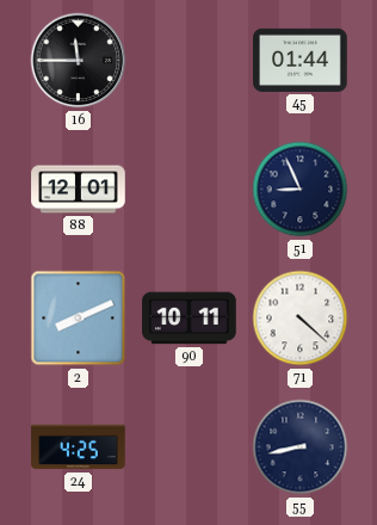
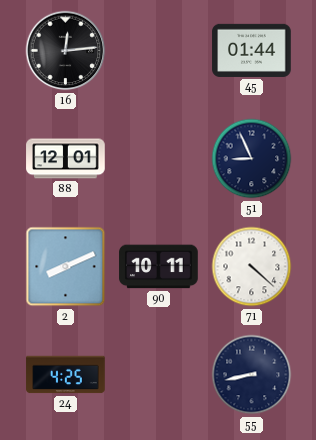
16: 11:45 -> 12:14
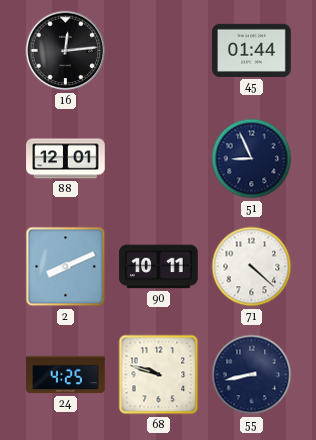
68: none -> 9:48
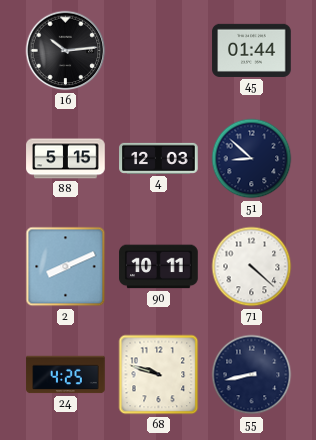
16: 12:14 -> 10:14
88: 12:01 -> 5:15
4: none -> 12:03
51: 8:56 -> 8:52
